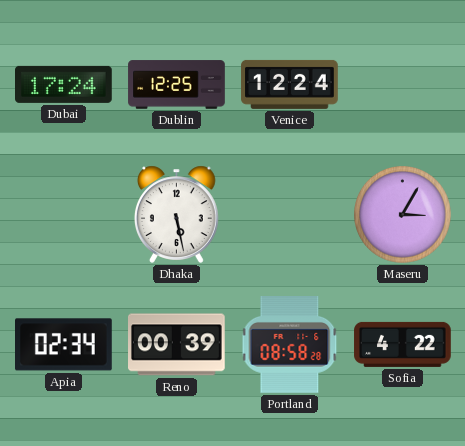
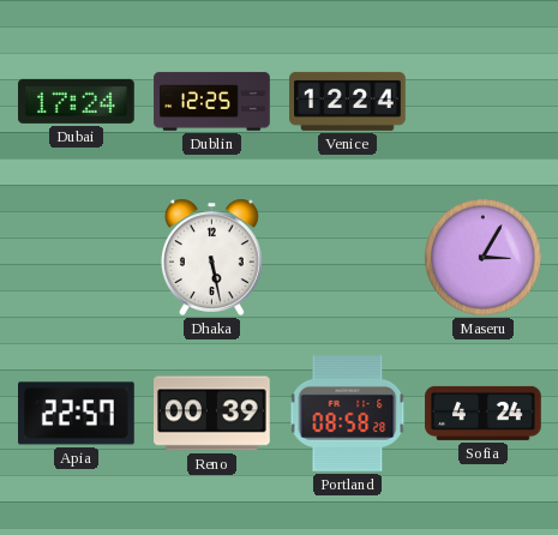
Apia: 02:34 -> 22:57
Sofia: 4:22 -> 4:24
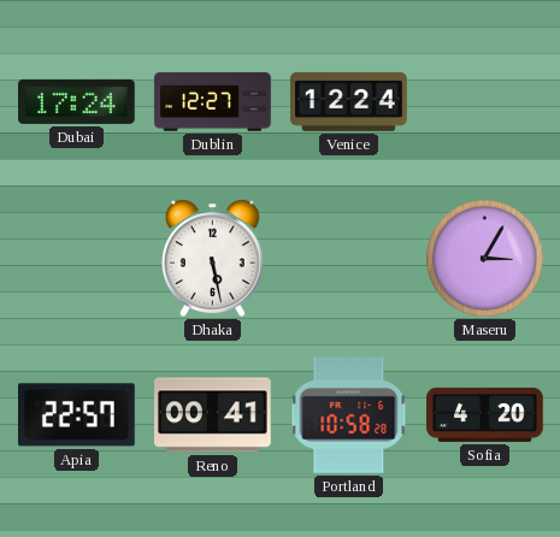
Dublin: 12:25 -> 12:27
Reno: 00:39 -> 00:41
Portland: 08:58 -> 10:58
Sofia: 4:24 -> 4:20
